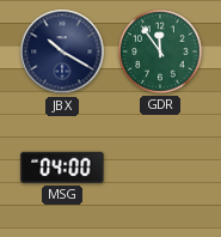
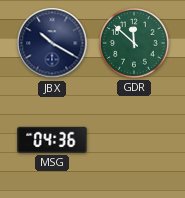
GDR: 11:54 -> 11:52
MSG: 04:00 -> 04:36
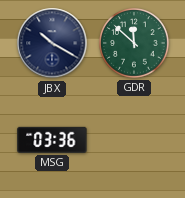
MSG: 04:36 -> 03:36
